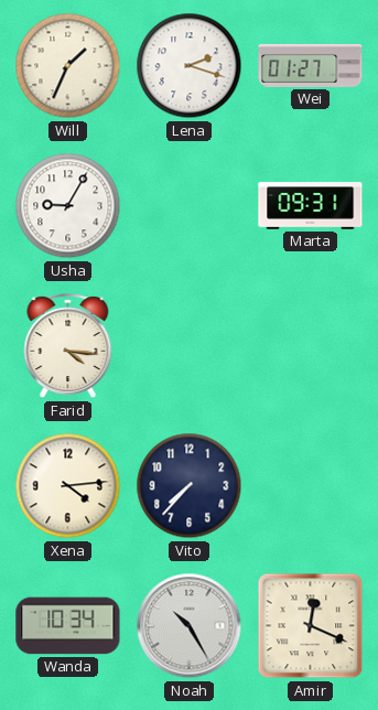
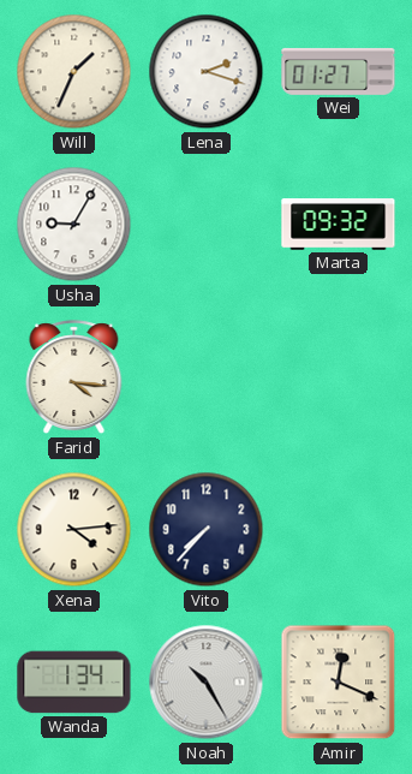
Marta: 09:31 -> 09:32
Wanda: 10:34 -> 1:34
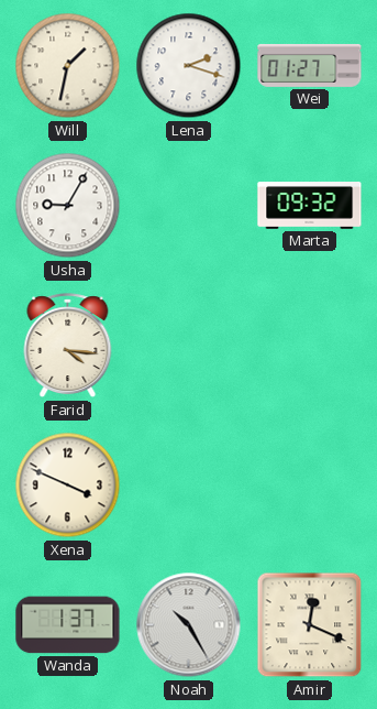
Will: 1:34 -> 1:32
Xena: 4:14 -> 3:49
Vito: 7:37 -> none
Wanda: 1:34 -> 1:37
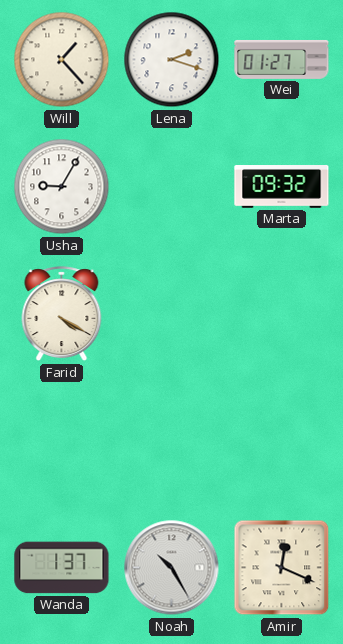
Will: 1:32 -> 1:23
Farid: 4:16 -> 4:20
Xena: 3:49 -> none
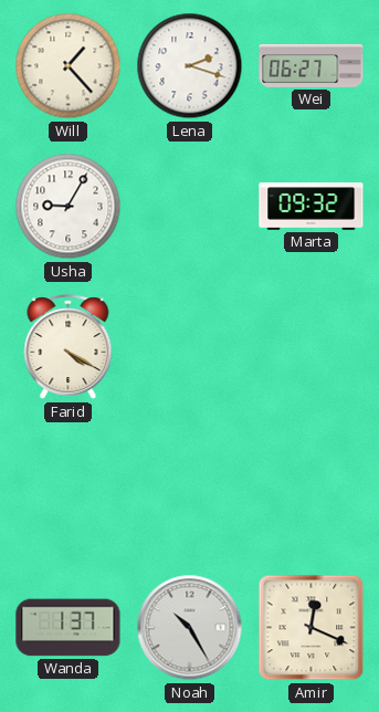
Wei: 01:27 -> 06:27
